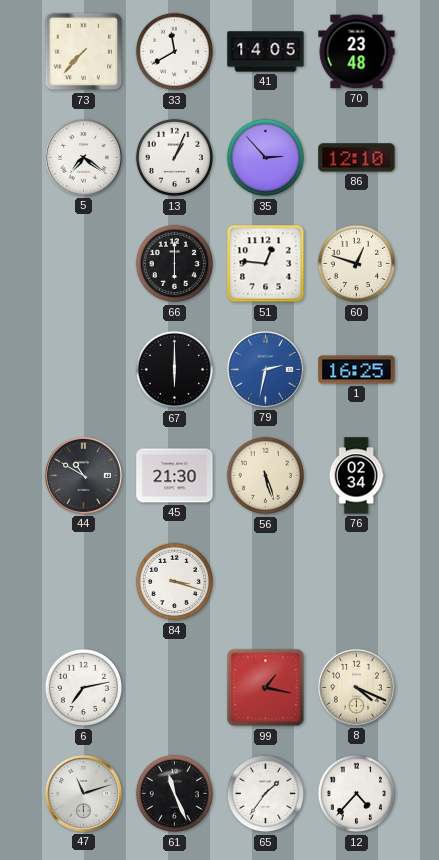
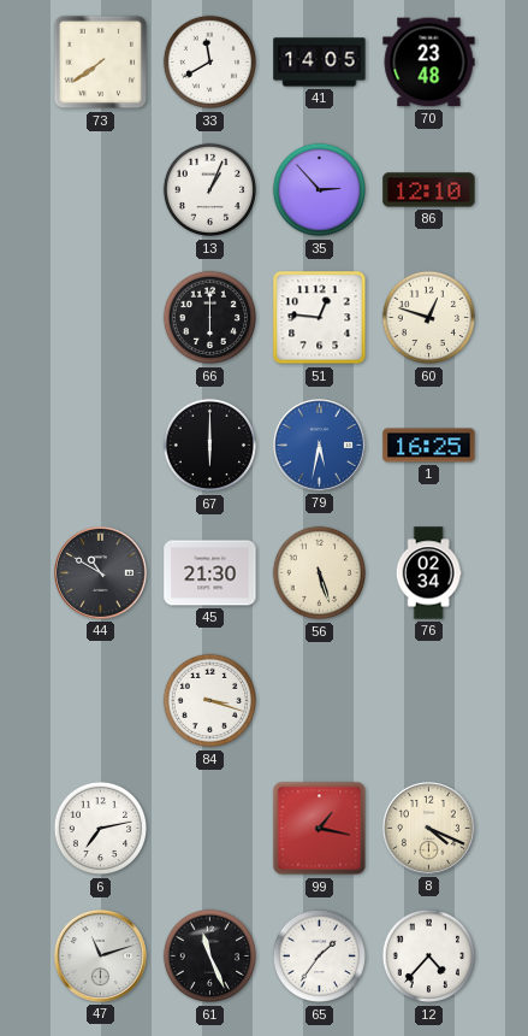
73: 7:37 -> 7:39
5: 7:21 -> none
79: 2:32 -> 5:32
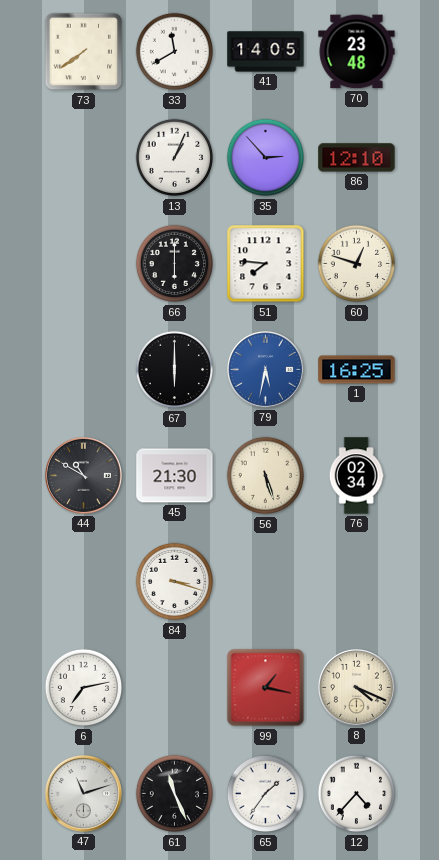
51: 12:46 -> 7:46
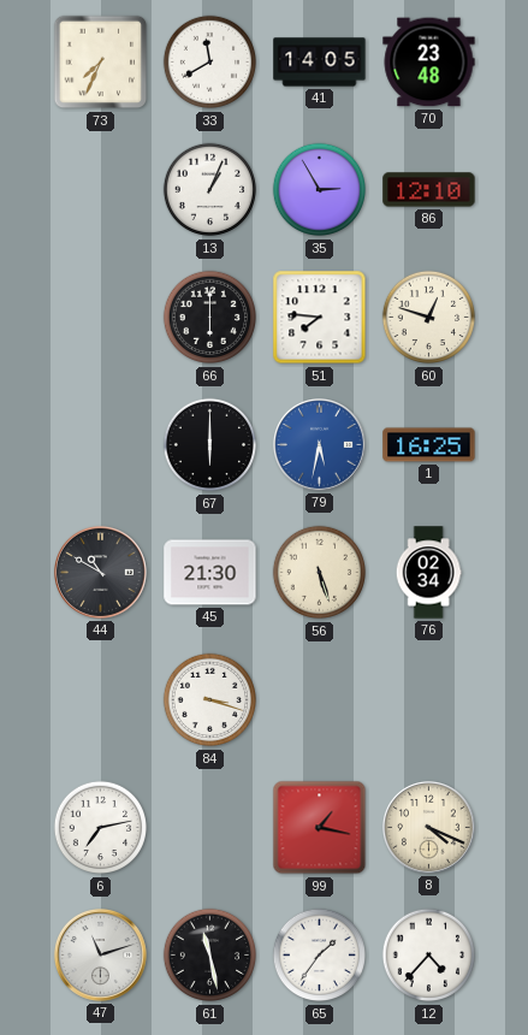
73: 7:39 -> 7:34
35: 2:53 -> 2:55
61: 11:26 -> 11:28
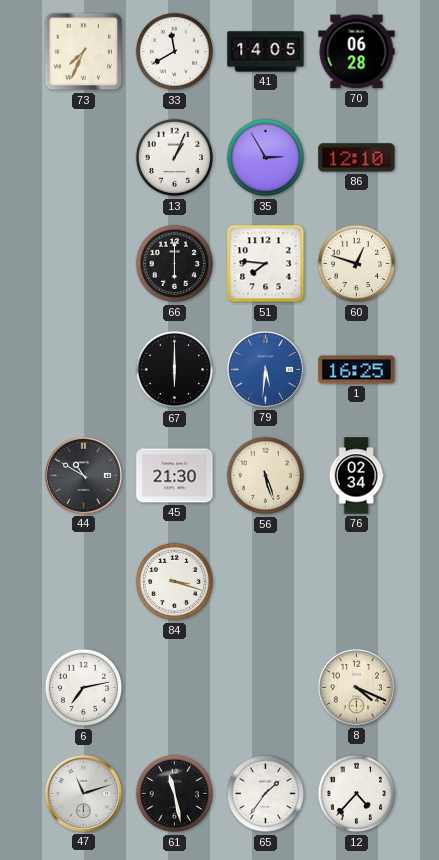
70: 23:48 -> 06:28
79: 5:32 -> 5:31
99: 1:17 -> none
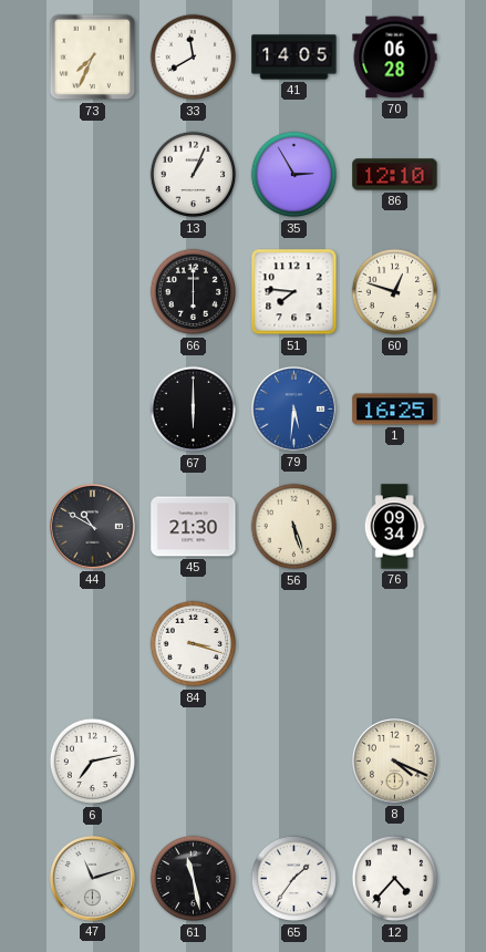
76: 02:34 -> 09:34
